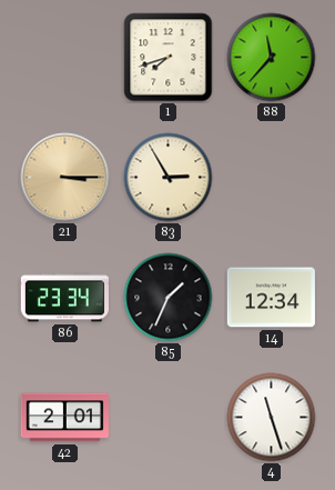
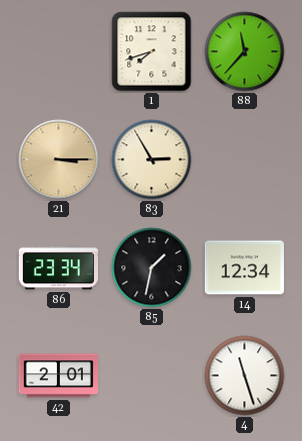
85: 1:34 -> 1:32
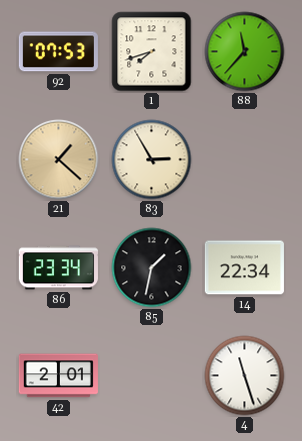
92: none -> 07:53
21: 3:15 -> 1:22
14: 12:34 -> 22:34
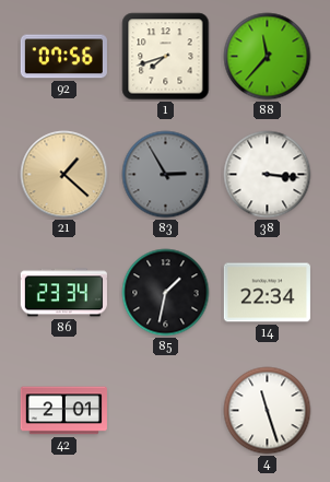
92: 07:53 -> 07:56
83 dial: cream -> grey
38: none -> 3:16
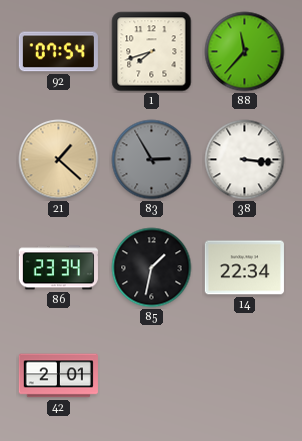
92: 07:56 -> 07:54
4: 11:27 -> none
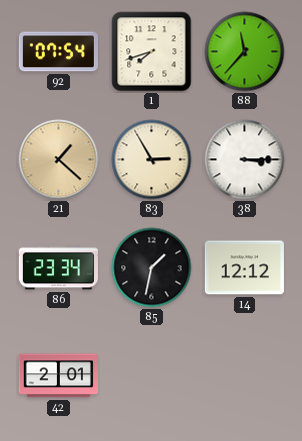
83 dial: grey -> cream
38: 3:16 -> 3:15
14: 22:34 -> 12:12
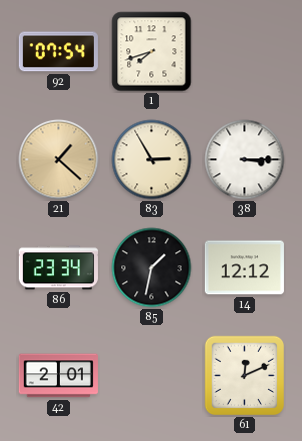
88: 11:37 -> none
61: none -> 12:11
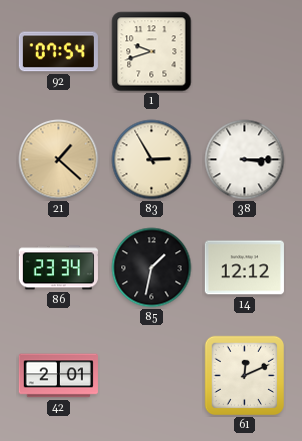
1: 7:42 -> 9:42
